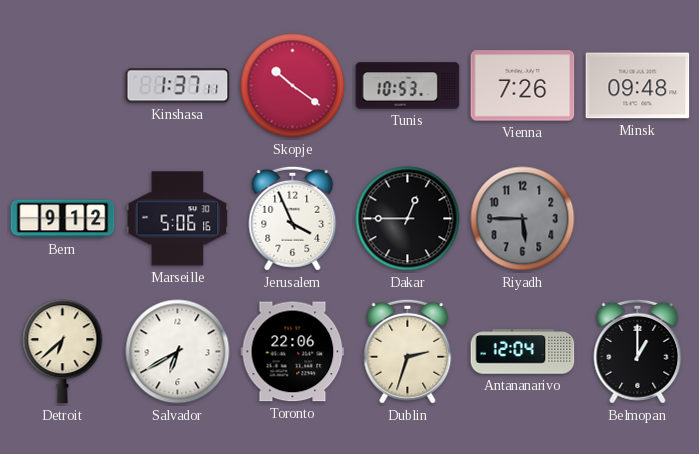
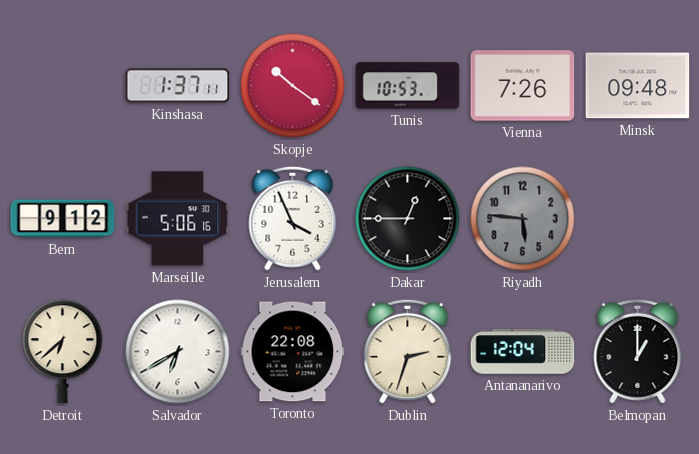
Riyadh: 5:45 -> 5:46
Toronto: 22:06 -> 22:08
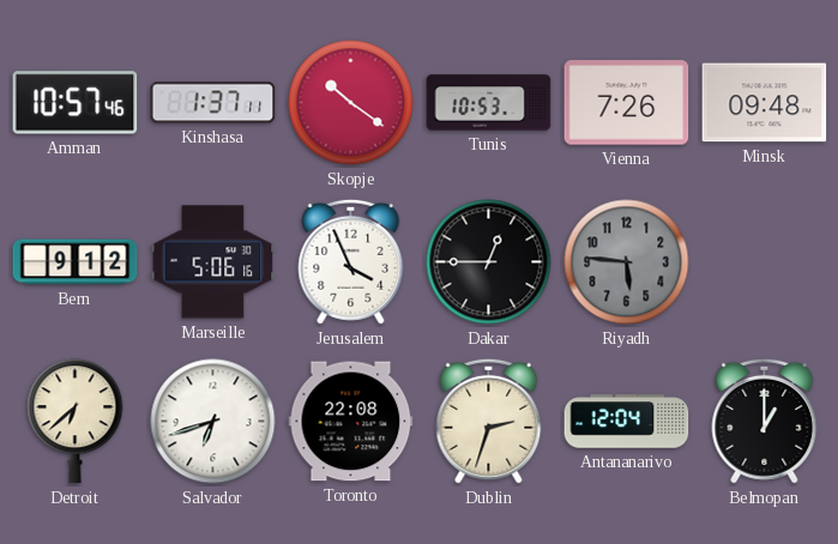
Amman: none -> 10:57
Salvador: 6:40 -> 6:42
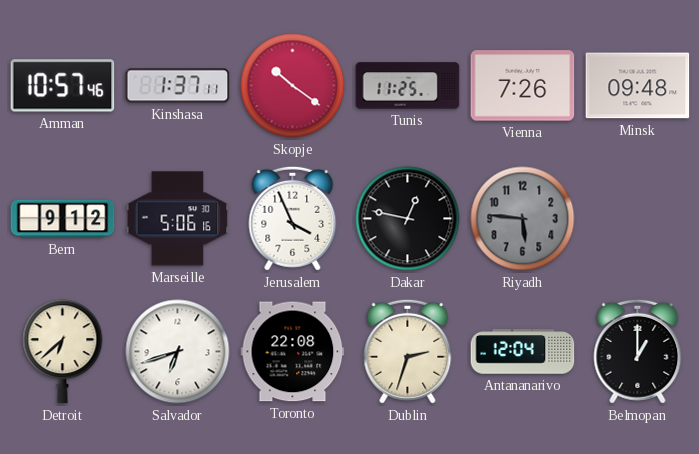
Tunis: 10:53 -> 11:25
Dakar: 12:45 -> 12:47
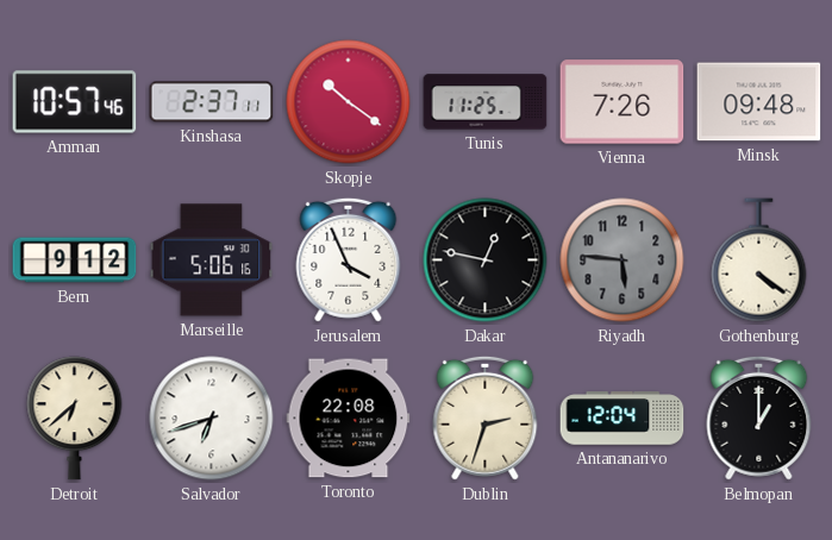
Kinshasa: 1:37 -> 2:37
Gothenburg: none -> 4:21
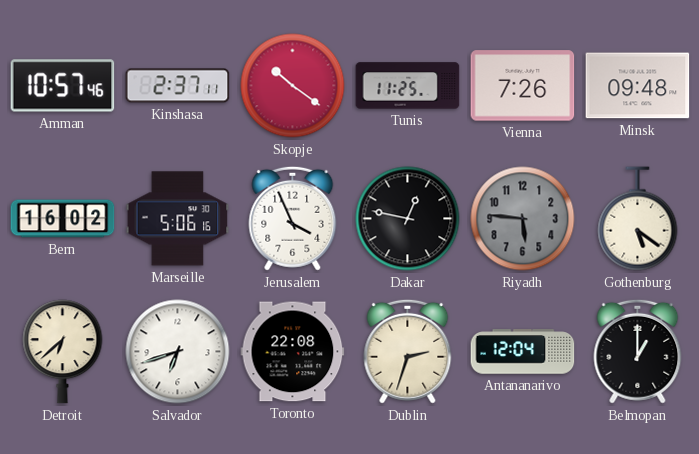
Bern: 9:12 -> 16:02
Gothenburg: 4:21 -> 5:21
